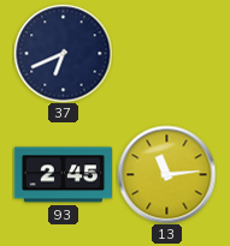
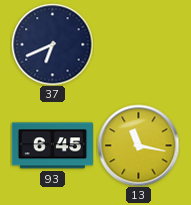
93: 2:45 -> 6:45
13: 11:14 -> 11:17
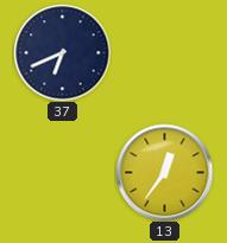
93: 6:45 -> none
13: 11:17 -> 12:36
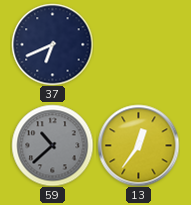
59: none -> 10:38
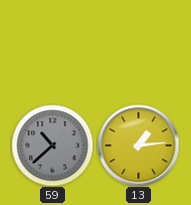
37: 6:41 -> none
13: 12:36 -> 1:14
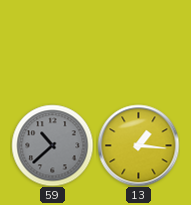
13: 1:14 -> 1:16
